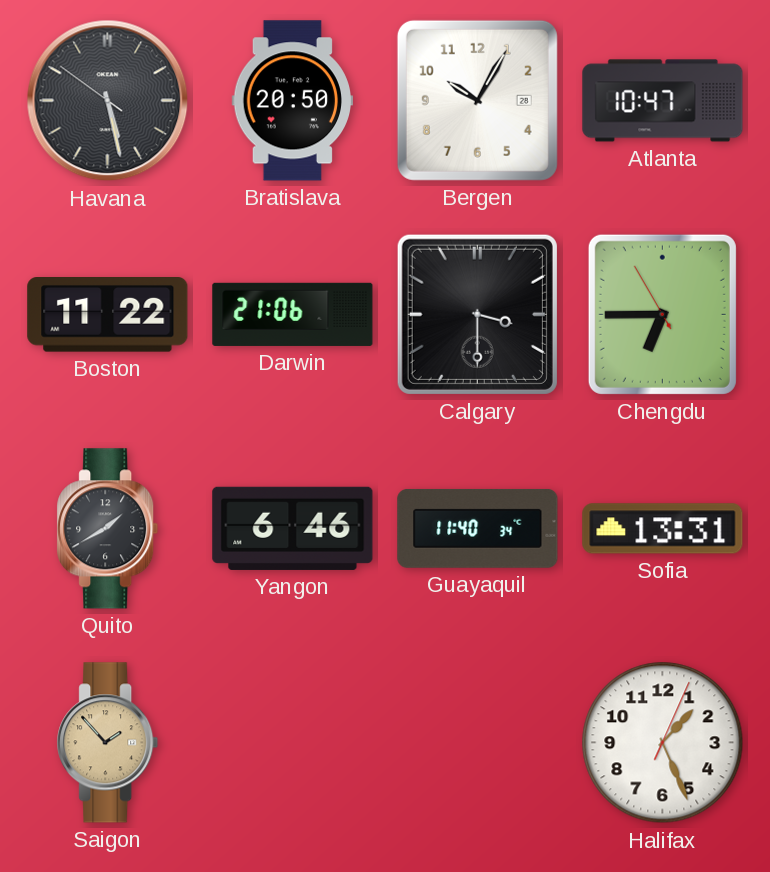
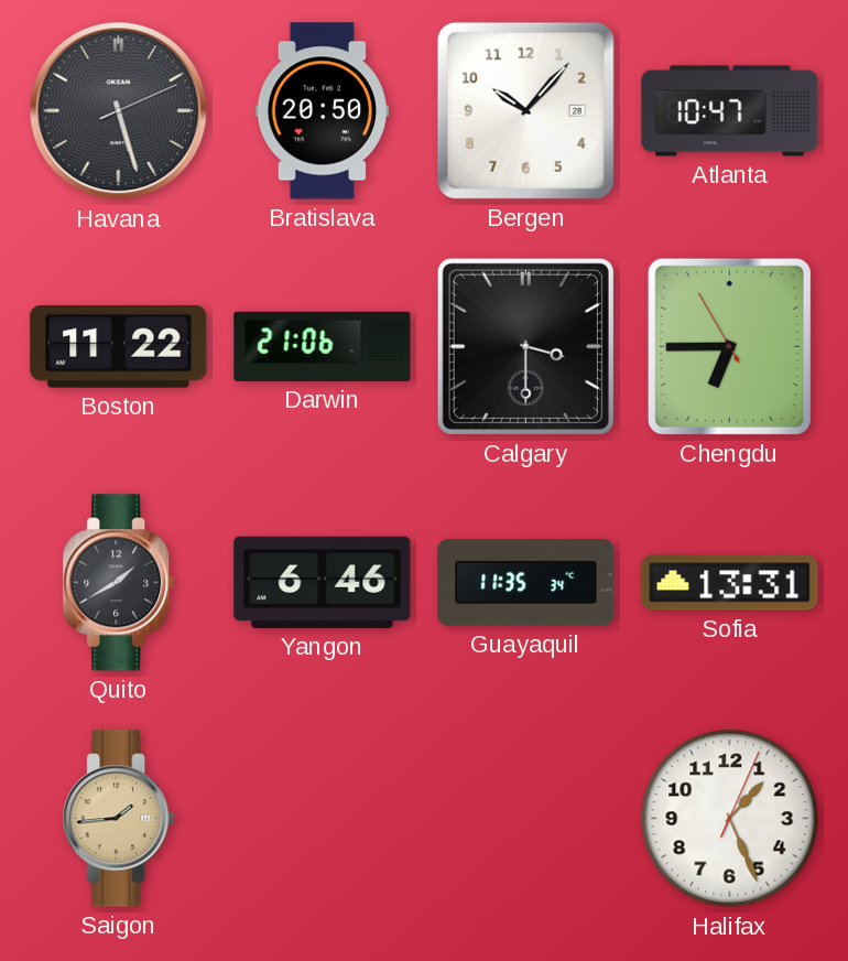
Havana: 5:27:51 -> 5:27:11
Bergen: 10:05 -> 10:07
Guayaquil: 11:40 -> 11:35
Saigon: 1:53 -> 1:44
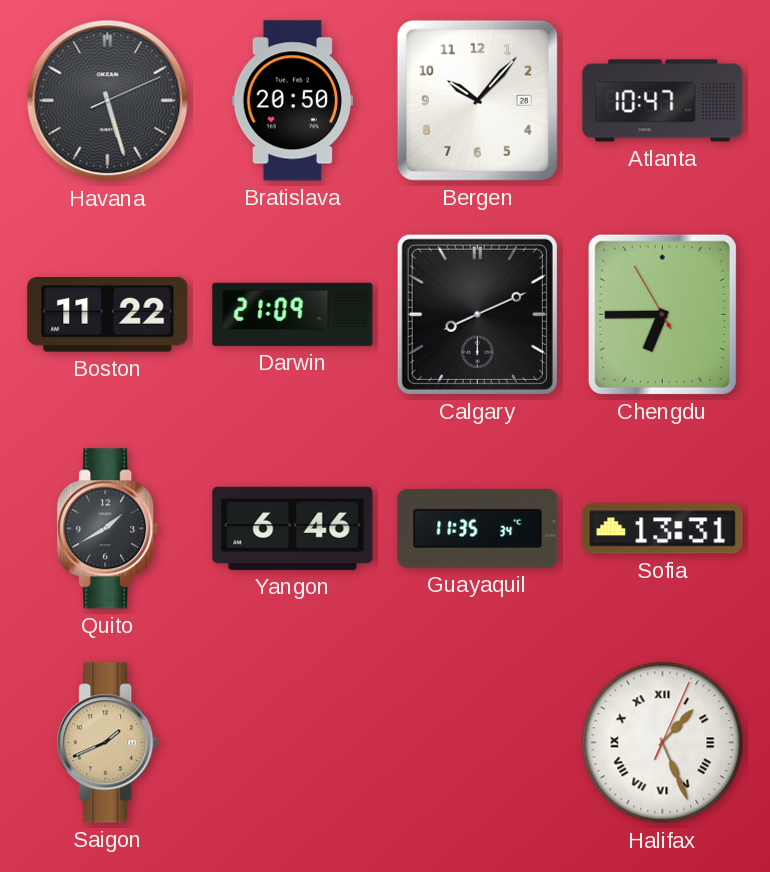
Darwin: 21:06 -> 21:09
Calgary: 3:30 -> 8:11
Saigon: 1:44 -> 1:41
Halifax numerals: Arabic -> Roman
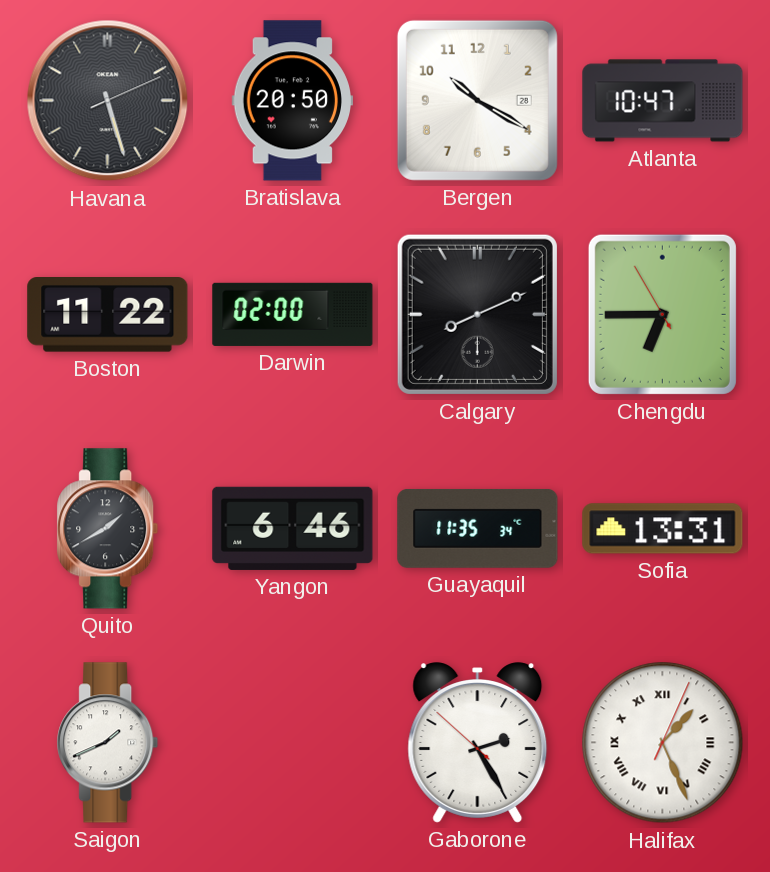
Bergen: 10:07 -> 10:20
Darwin: 21:09 -> 02:00
Saigon dial: champagne -> white
Gaborone: none -> 2:24
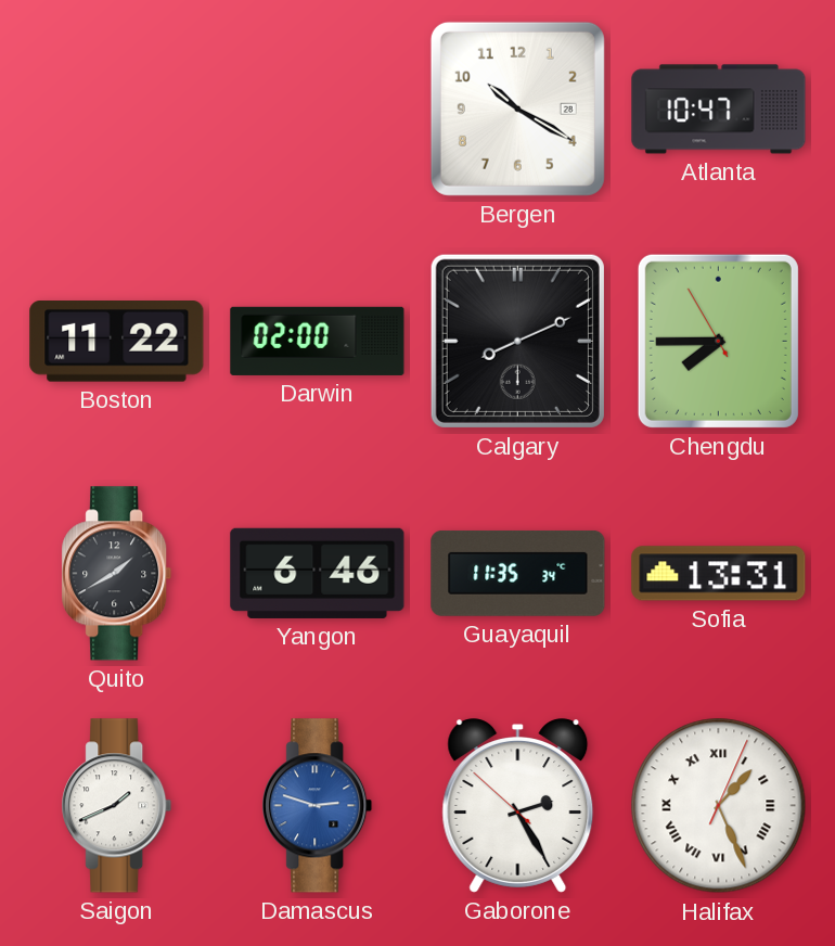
Havana: 5:27 -> none
Bratislava: 20:50 -> none
Chengdu: 6:44 -> 7:44
Damascus: none -> 2:48
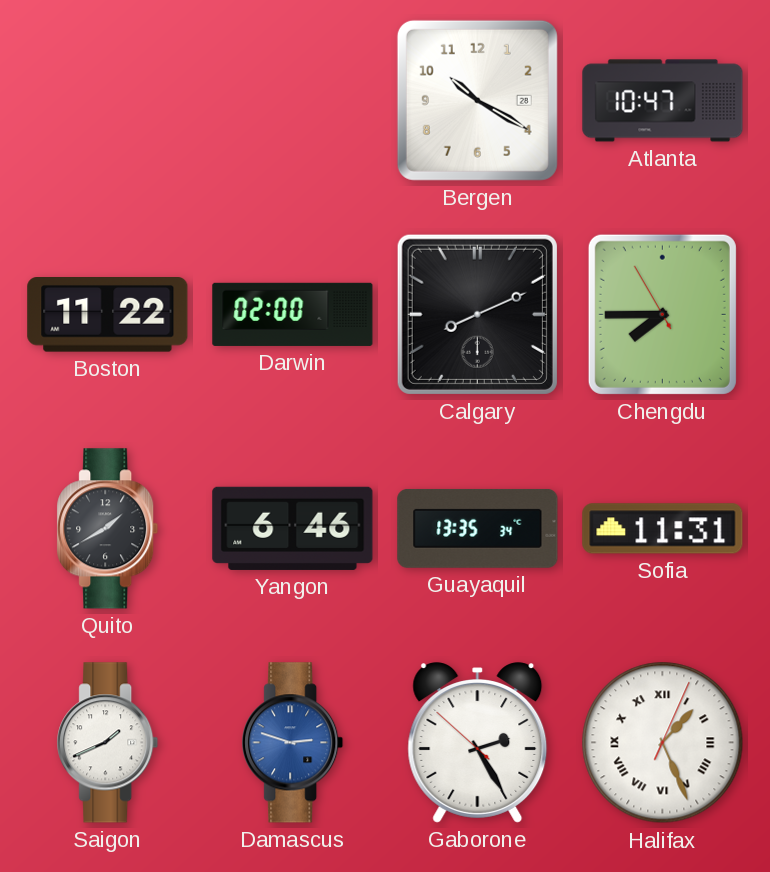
Guayaquil: 11:35 -> 13:35
Sofia: 13:31 -> 11:31
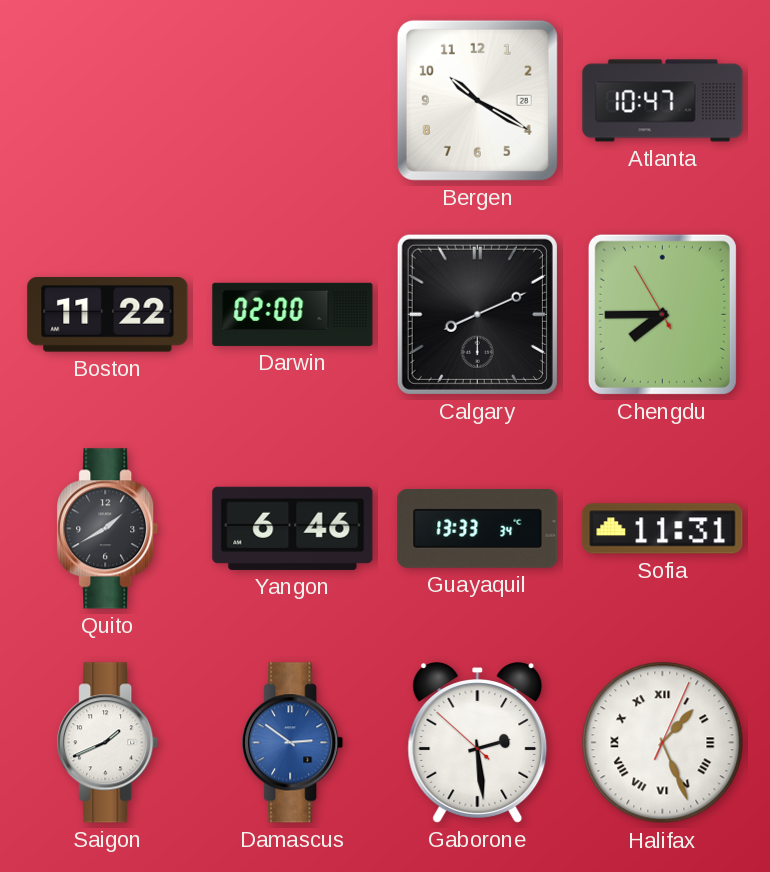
Guayaquil: 13:35 -> 13:33
Damascus: 2:48 -> 2:51
Gaborone: 2:24 -> 2:28
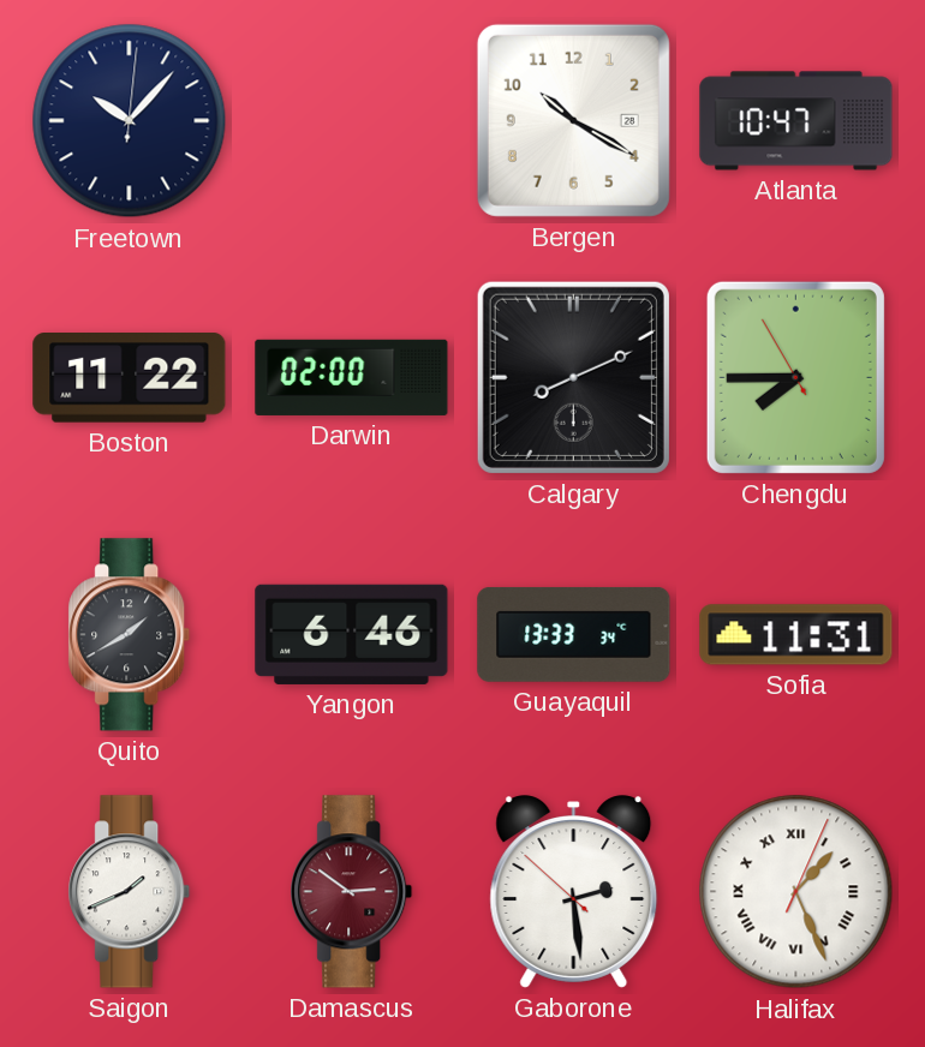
Freetown: none -> 10:07
Damascus dial: blue -> burgundy
